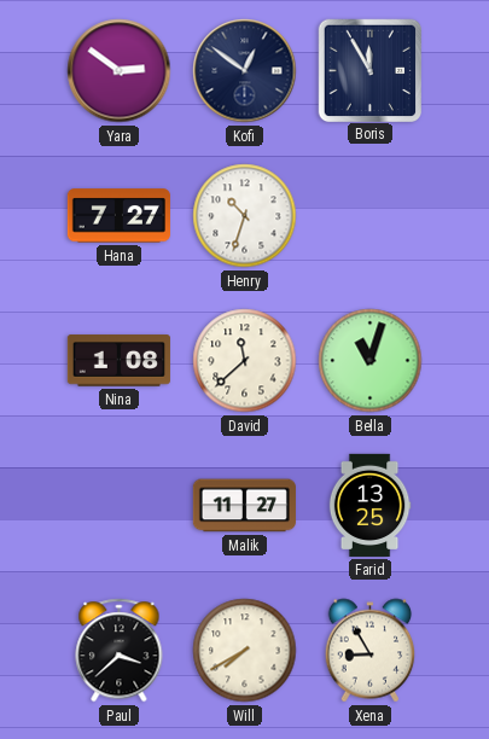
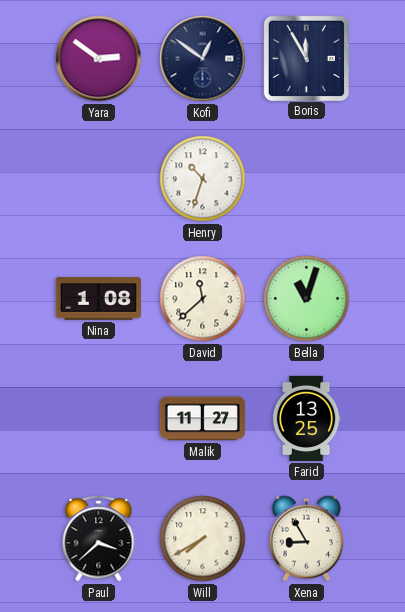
Hana: 7:27 -> none
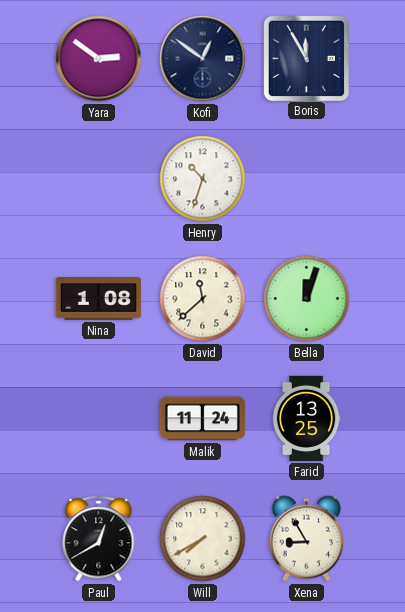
Bella: 11:03 -> 12:03
Malik: 11:27 -> 11:24
Paul: 3:38 -> 12:40
